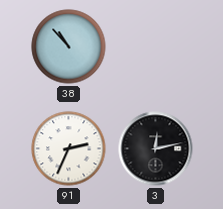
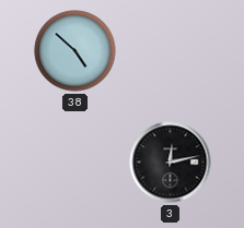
38: 10:53 -> 4:52
91: 2:34 -> none
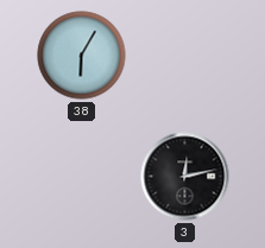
38: 4:52 -> 6:05
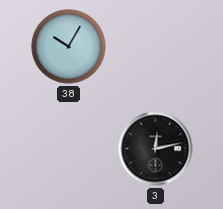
38: 6:05 -> 10:05
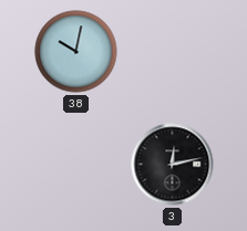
38: 10:05 -> 10:02
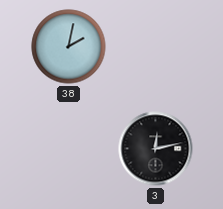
38: 10:02 -> 2:02
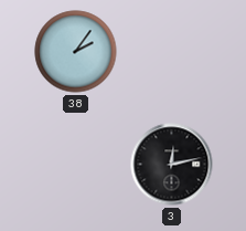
38: 2:02 -> 2:06
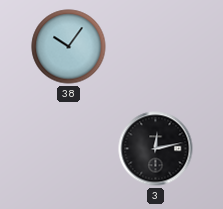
38: 2:06 -> 10:06
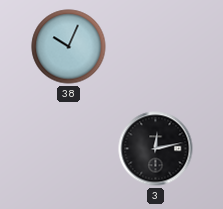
38: 10:06 -> 10:04
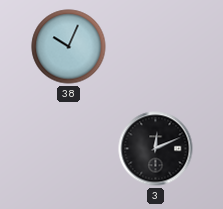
3: 12:13 -> 12:11
